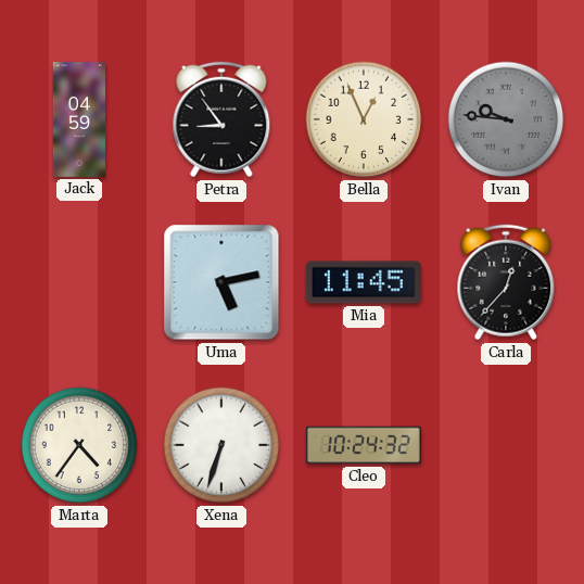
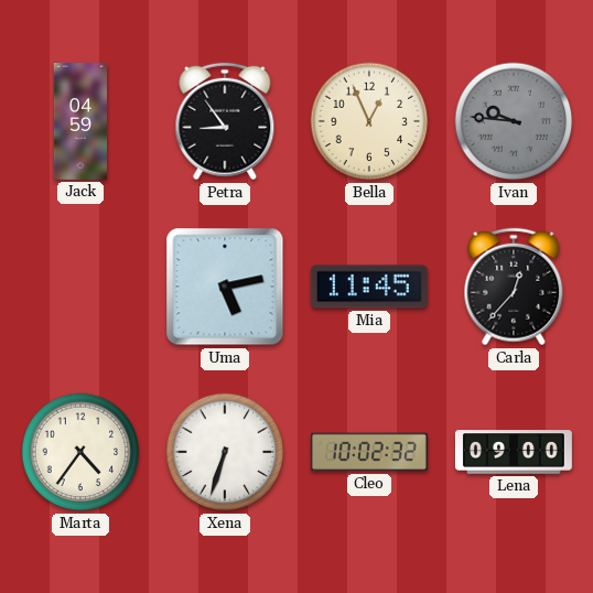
Cleo: 10:24 -> 10:02
Lena: none -> 09:00
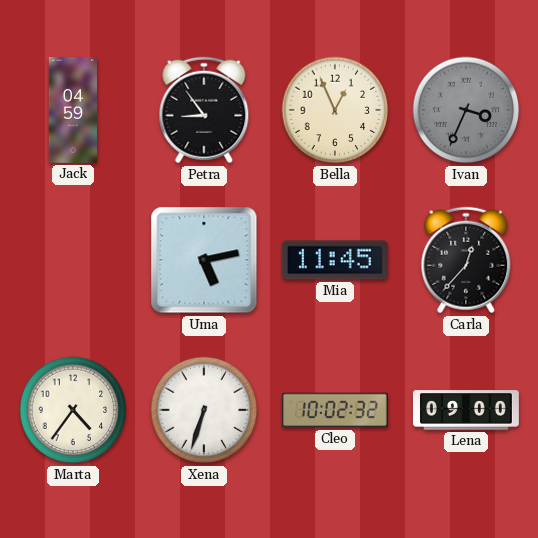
Ivan: 9:46 -> 3:34
